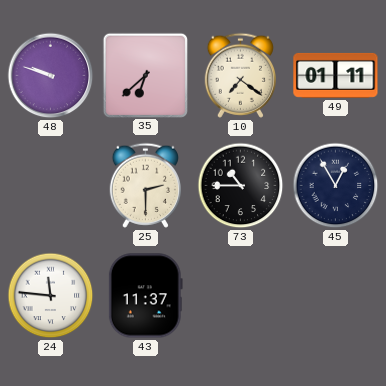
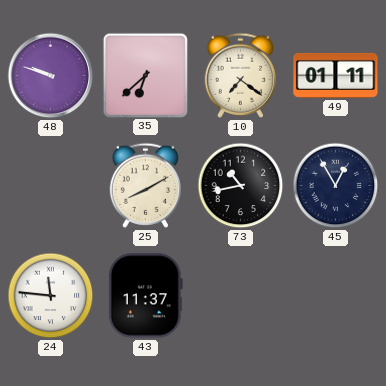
25: 2:30 -> 8:10
73: 10:45 -> 10:43
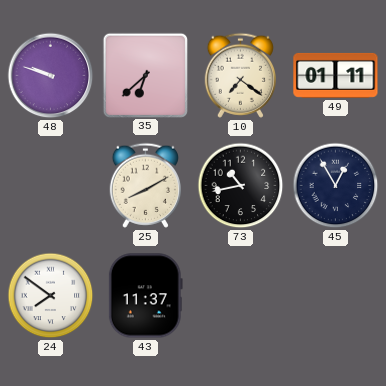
24: 11:46 -> 7:51
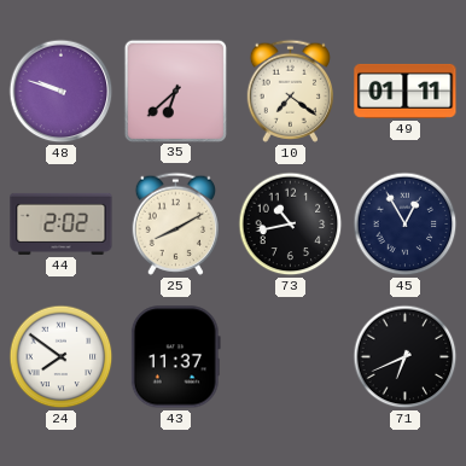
44: none -> 2:02
71: none -> 6:41
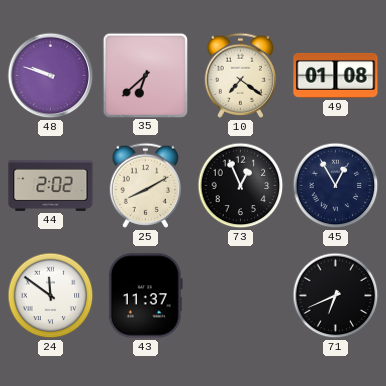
49: 01:11 -> 01:08
73: 10:43 -> 12:56
24: 7:51 -> 11:51
